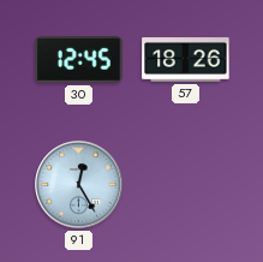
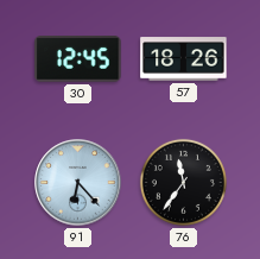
91: 12:25 -> 6:23
76: none -> 11:36
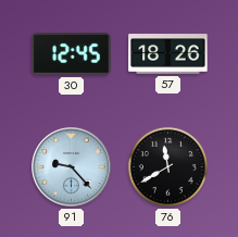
91: 6:23 -> 9:23
76: 11:36 -> 11:40
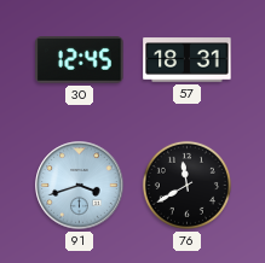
57: 18:26 -> 18:31
91: 9:23 -> 3:42
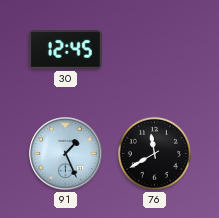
57: 18:31 -> none
91: 3:42 -> 1:26
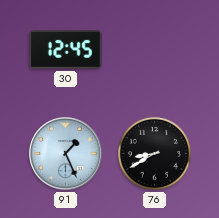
76: 11:40 -> 8:40
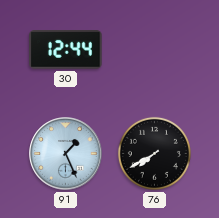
30: 12:45 -> 12:44
76: 8:40 -> 7:40
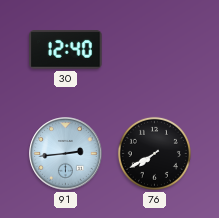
30: 12:44 -> 12:40
91: 1:26 -> 2:44
